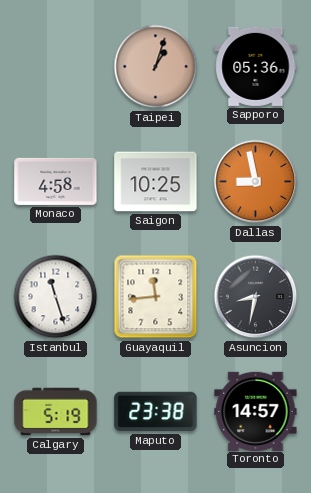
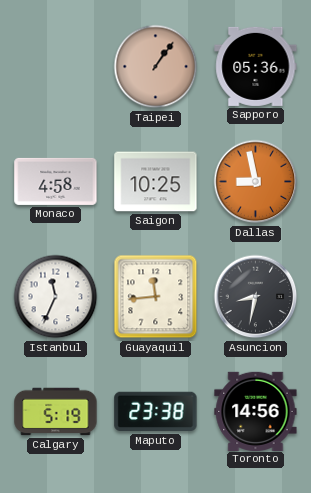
Taipei: 1:03 -> 1:06
Istanbul: 11:27 -> 11:34
Toronto: 14:57 -> 14:56
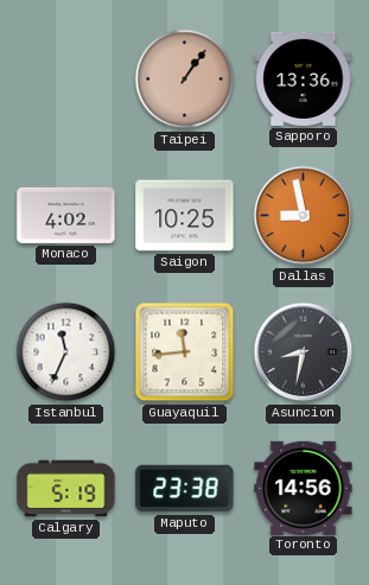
Sapporo: 05:36 -> 13:36
Monaco: 4:58 -> 4:02
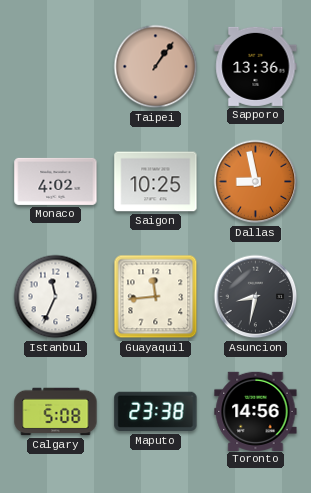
Calgary: 5:19 -> 5:08
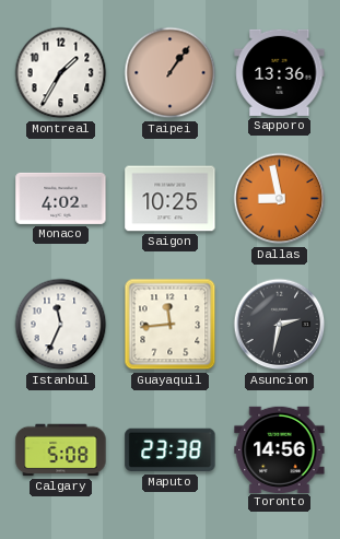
Montreal: none -> 1:35
Asuncion: 8:32 -> 2:32
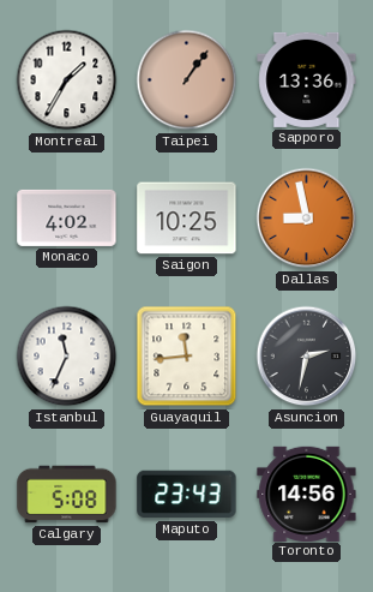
Maputo: 23:38 -> 23:43
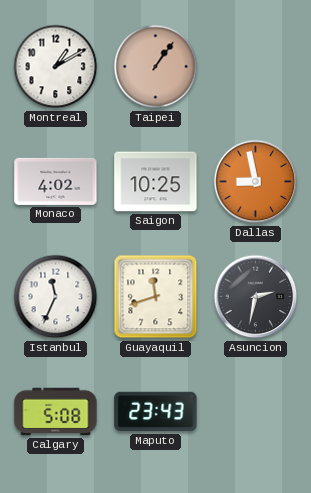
Montreal: 1:35 -> 1:10
Sapporo: 13:36 -> none
Guayaquil: 11:44 -> 11:42
Toronto: 14:56 -> none
